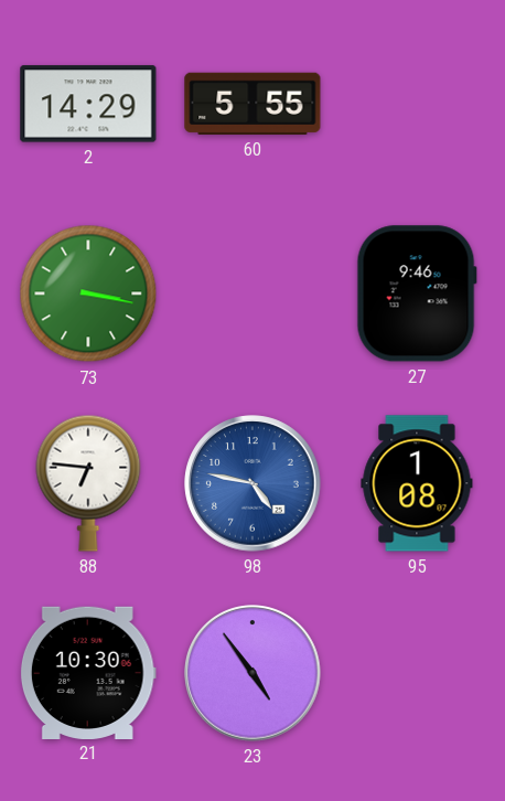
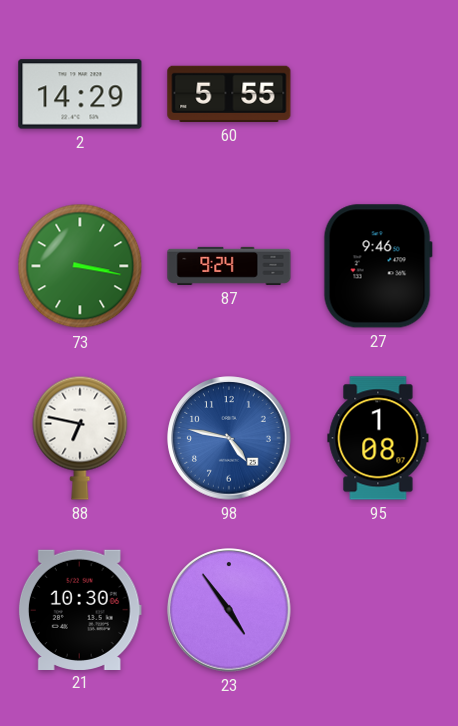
87: none -> 9:24
88: 6:46 -> 6:47
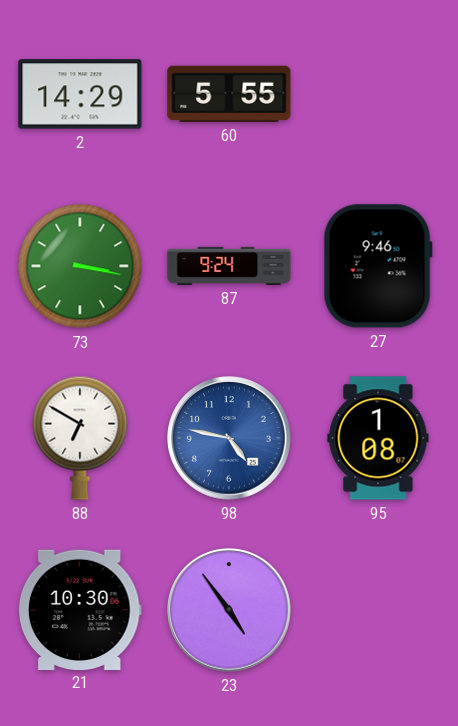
88: 6:47 -> 6:50
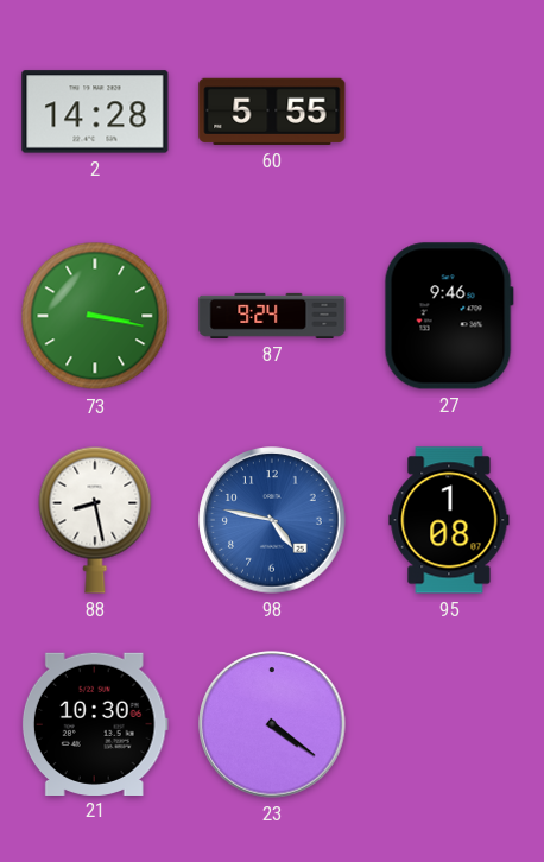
2: 14:29 -> 14:28
88: 6:50 -> 8:28
23: 4:54 -> 4:21
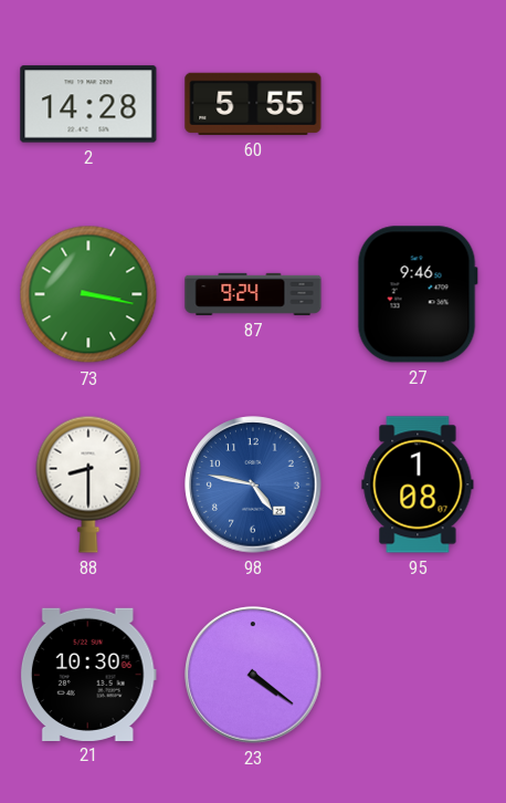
88: 8:28 -> 8:30
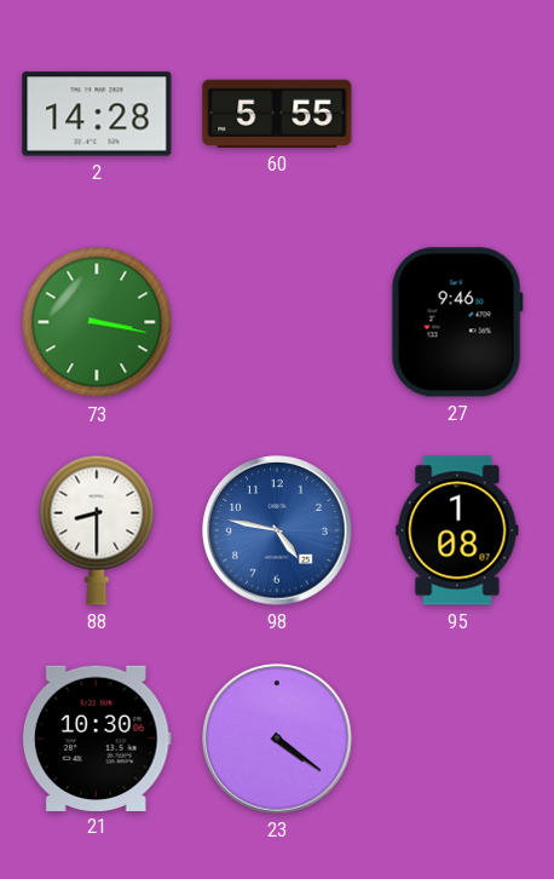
87: 9:24 -> none
